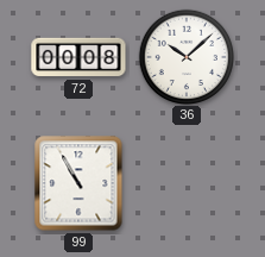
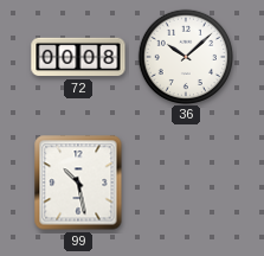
99: 10:55 -> 10:28
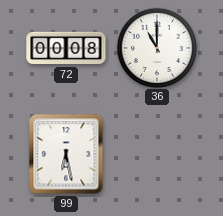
36: 10:08 -> 11:00
99: 10:28 -> 6:28
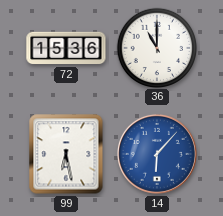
72: 00:08 -> 15:36
14: none -> 6:07
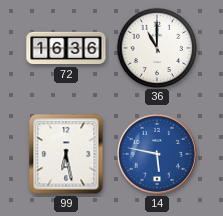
72: 15:36 -> 16:36
14: 6:07 -> 5:47
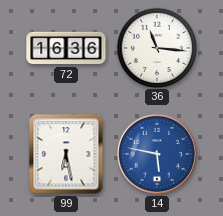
36: 11:00 -> 11:16
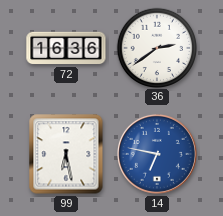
36: 11:16 -> 2:39
14: 5:47 -> 6:47
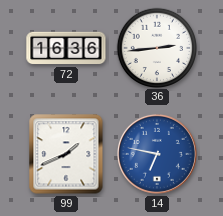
36: 2:39 -> 2:44
99: 6:28 -> 1:41
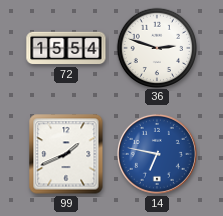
72: 16:36 -> 15:54
36: 2:44 -> 2:48
